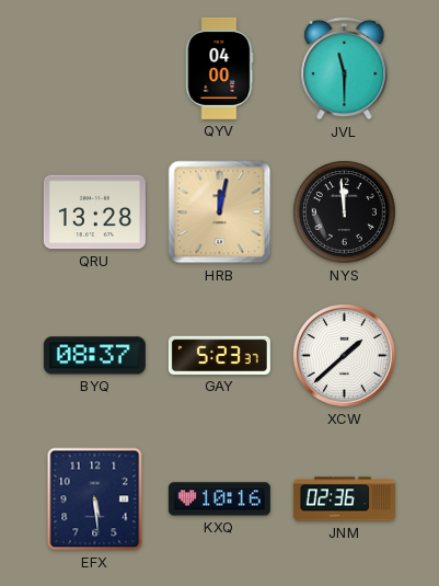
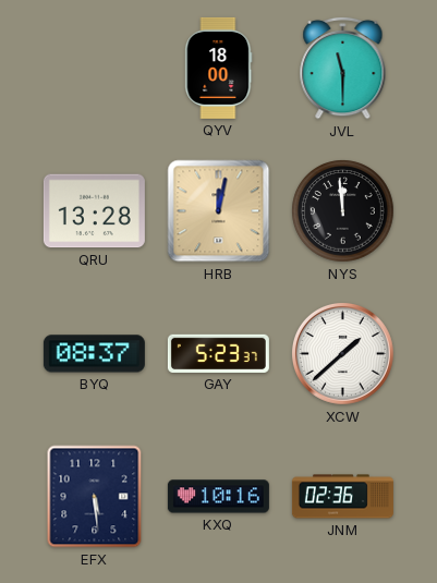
QYV: 04:00 -> 18:00
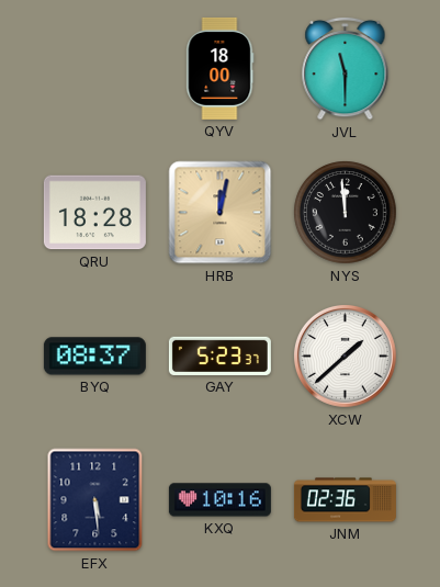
QRU: 13:28 -> 18:28
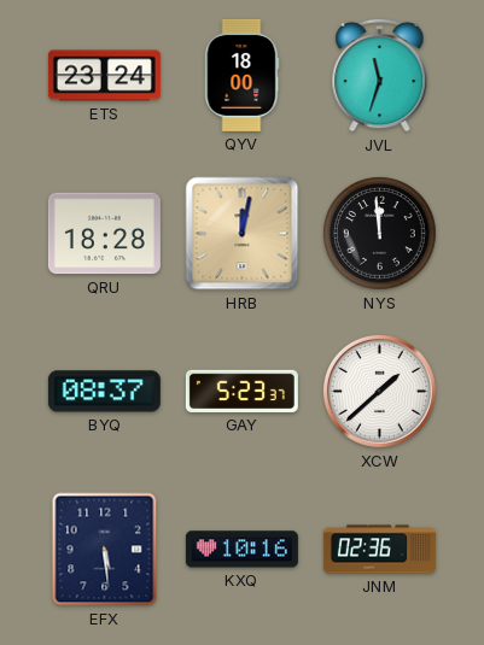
ETS: none -> 23:24
JVL: 11:30 -> 11:33
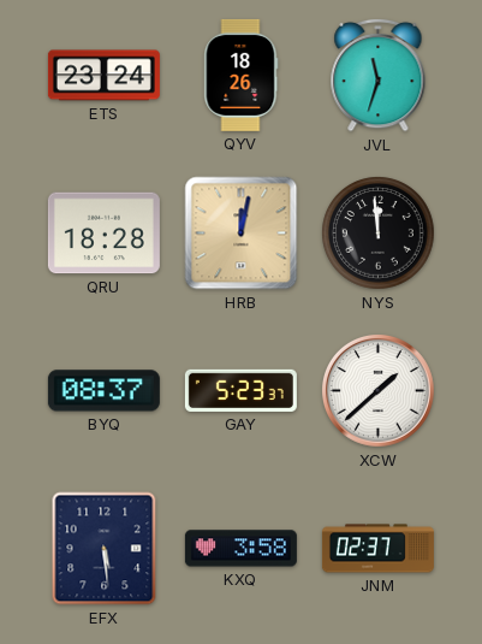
QYV: 18:00 -> 18:26
KXQ: 10:16 -> 3:58
JNM: 02:36 -> 02:37
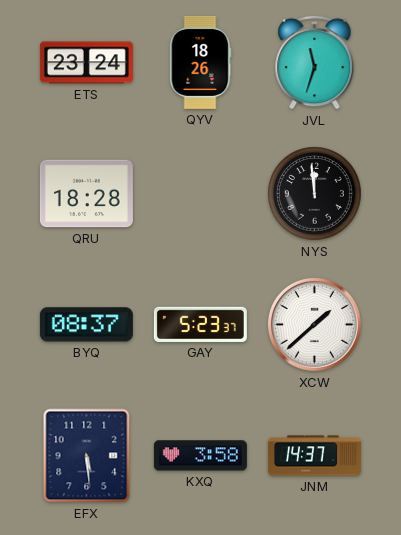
HRB: 12:02 -> none
JNM: 02:37 -> 14:37
